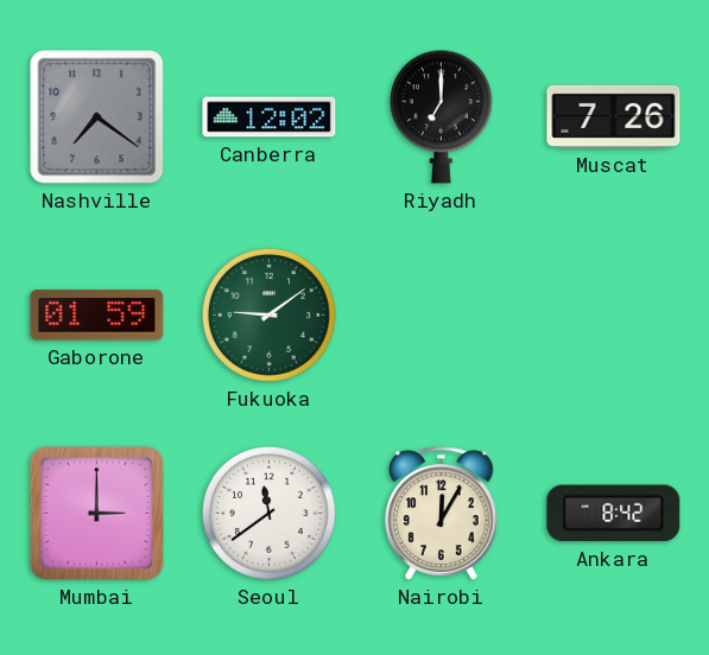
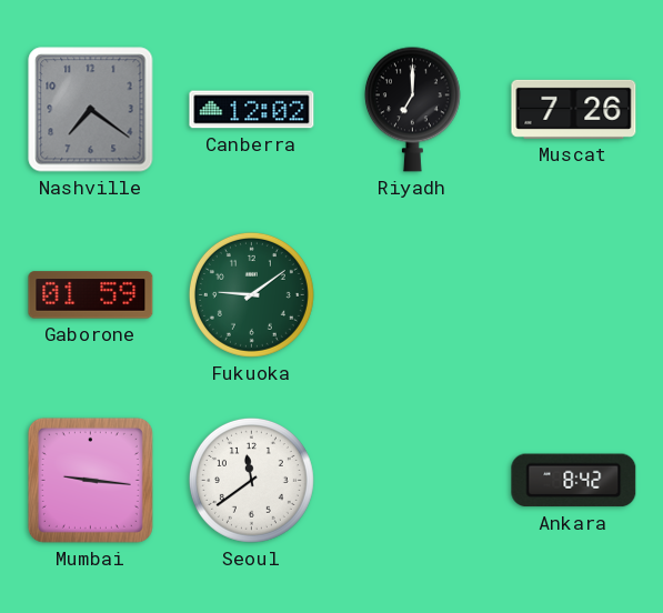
Mumbai: 3:00 -> 9:16
Nairobi: 12:05 -> none
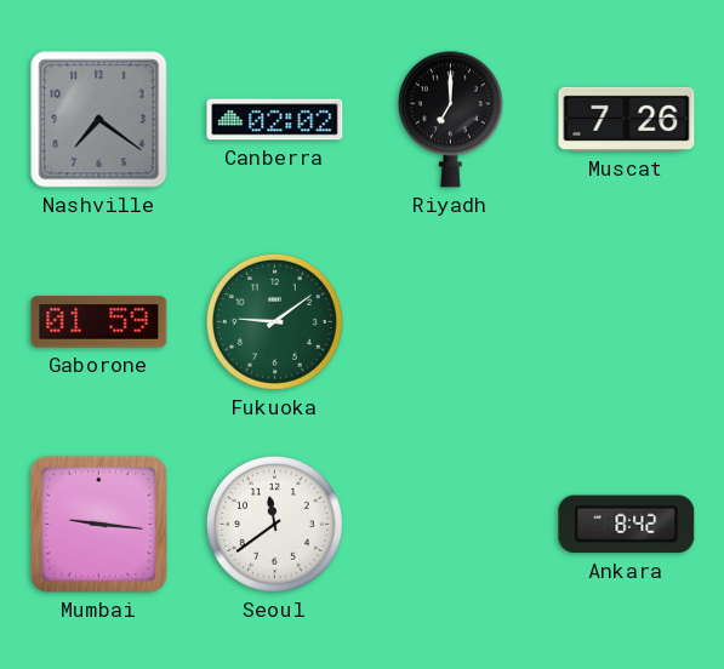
Canberra: 12:02 -> 02:02
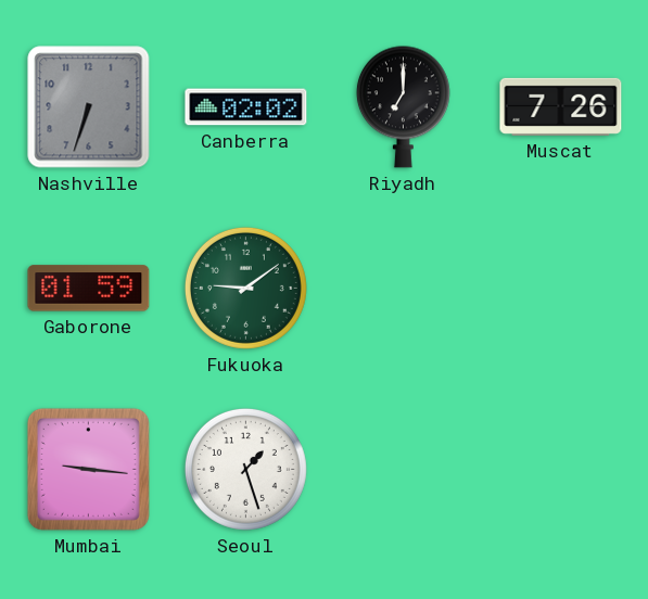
Nashville: 7:21 -> 6:33
Seoul: 11:39 -> 1:27
Ankara: 8:42 -> none
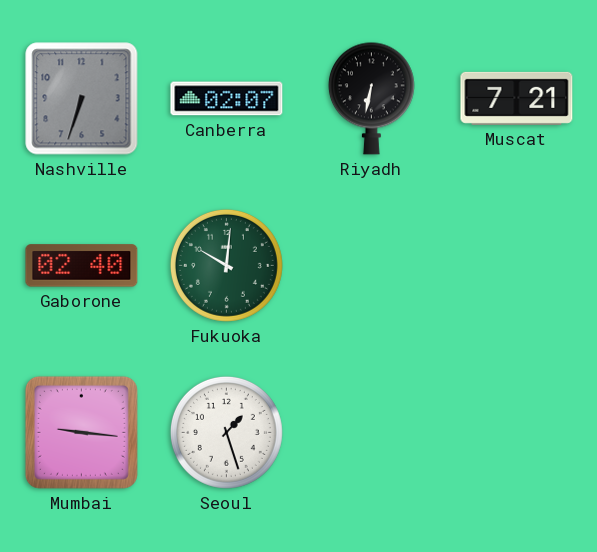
Canberra: 02:02 -> 02:07
Riyadh: 7:00 -> 6:32
Muscat: 7:26 -> 7:21
Gaborone: 01:59 -> 02:40
Fukuoka: 9:09 -> 10:01
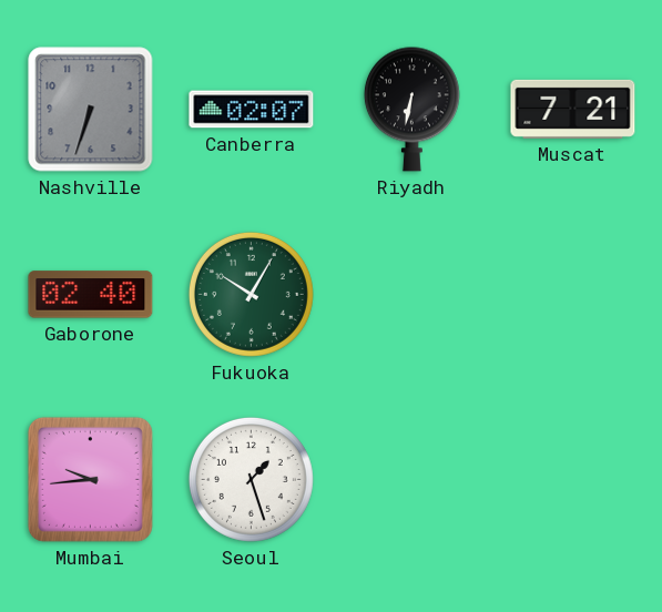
Fukuoka: 10:01 -> 10:05
Mumbai: 9:16 -> 9:44
